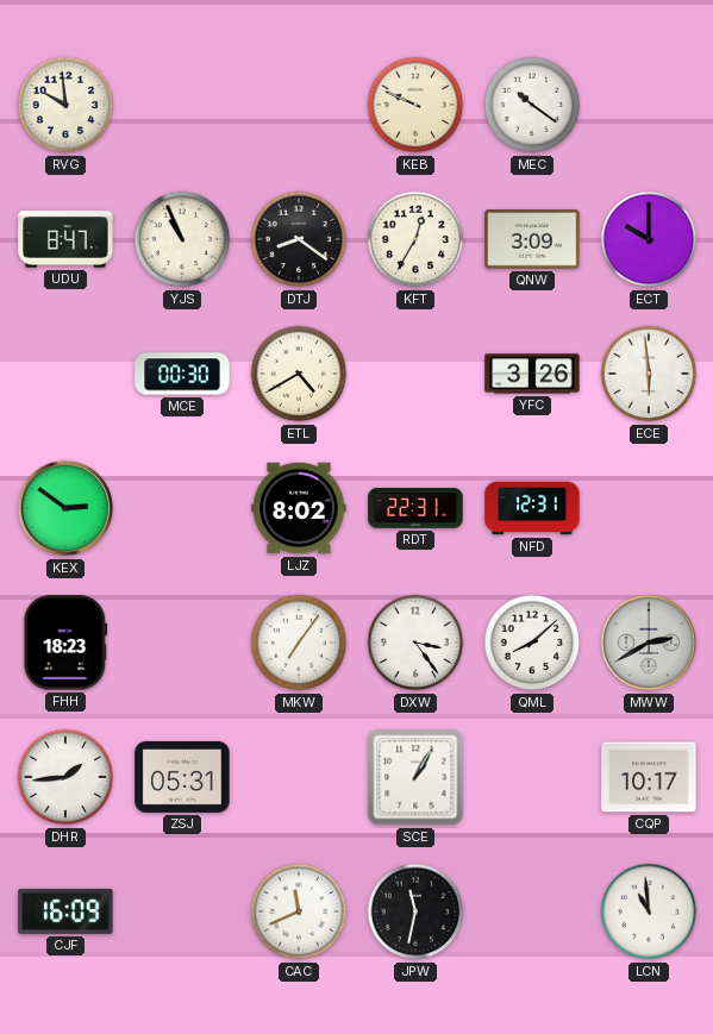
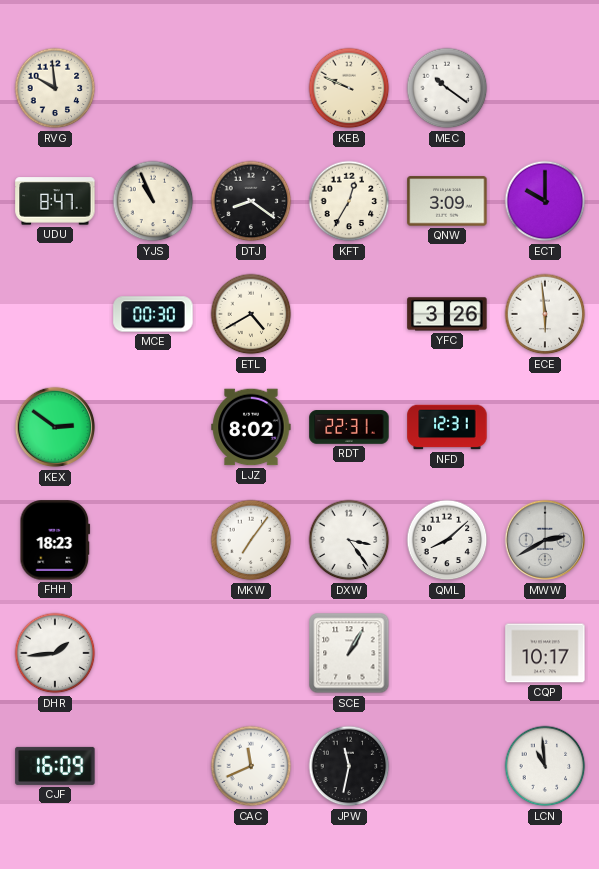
ZSJ: 05:31 -> none
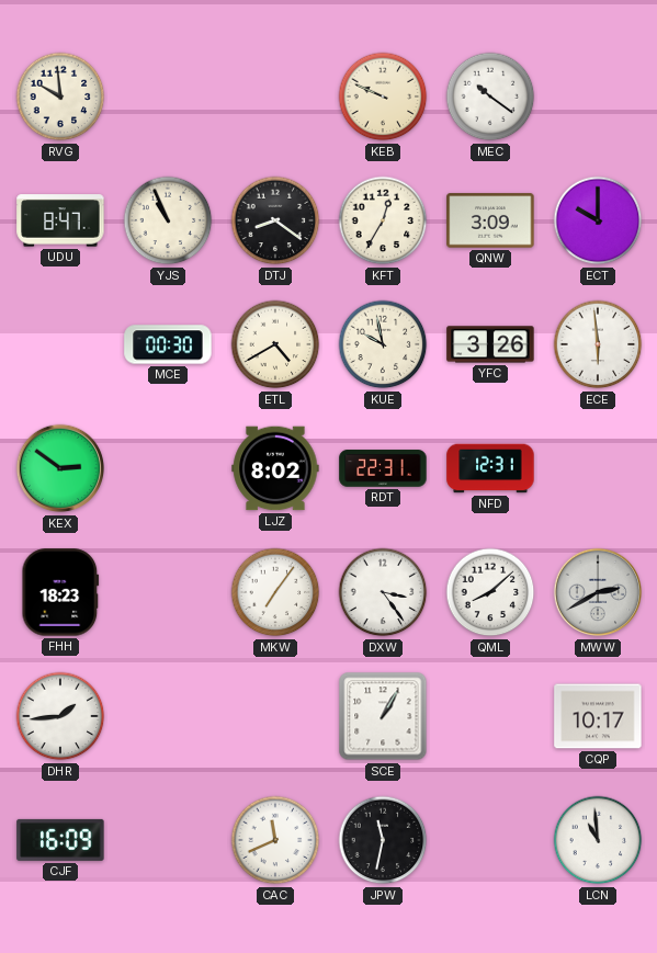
KUE: none -> 9:58
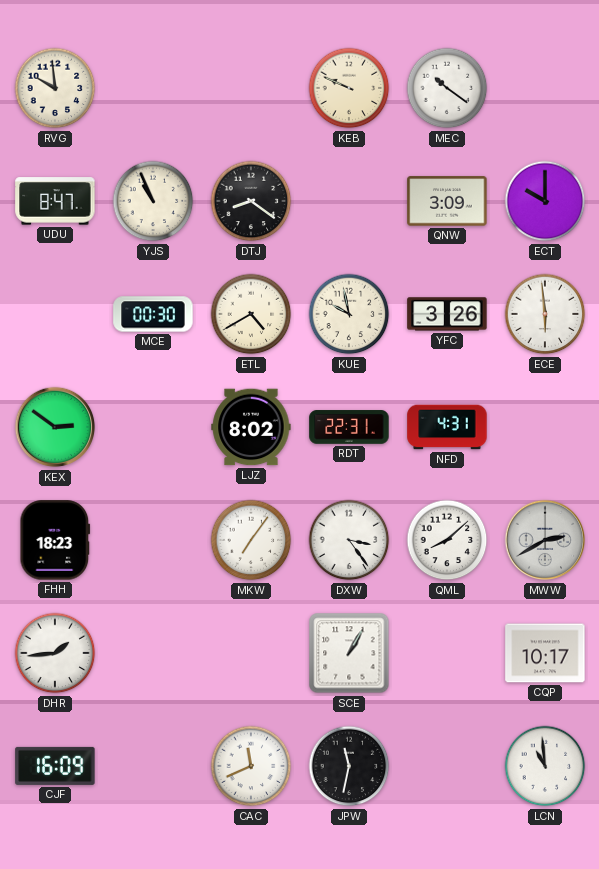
KFT: 12:35 -> none
NFD: 12:31 -> 4:31
